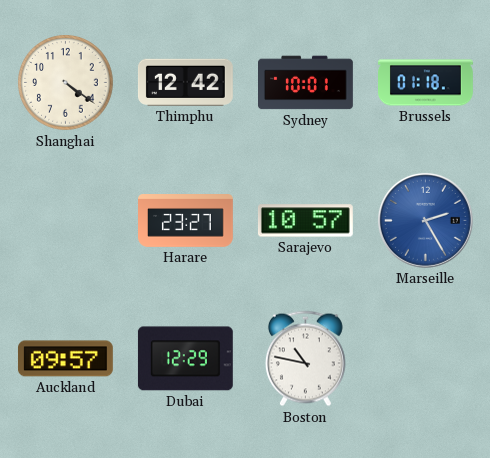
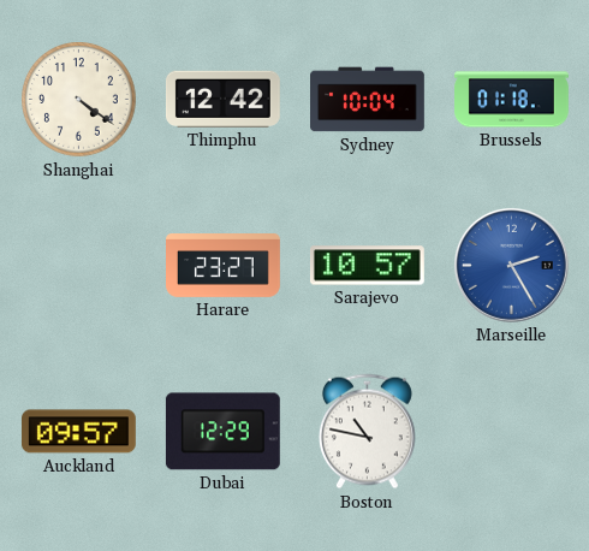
Sydney: 10:01 -> 10:04
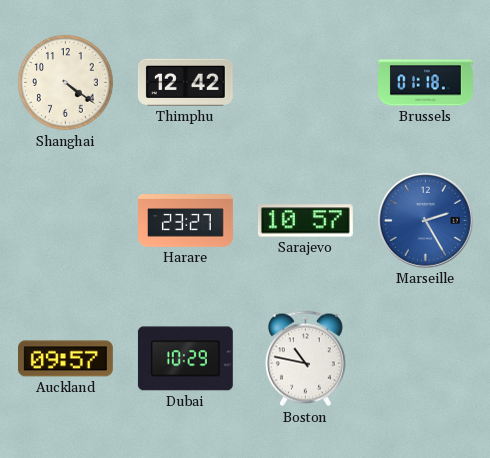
Sydney: 10:04 -> none
Dubai: 12:29 -> 10:29
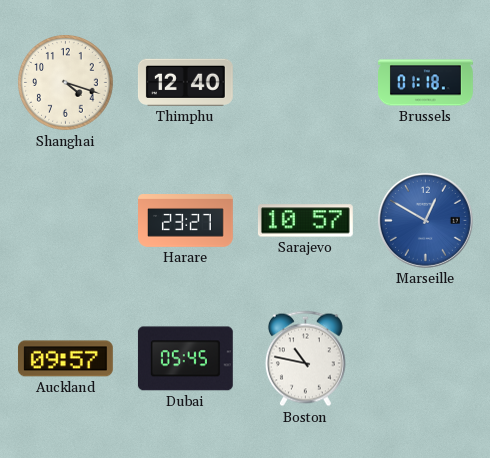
Shanghai: 4:21 -> 4:18
Thimphu: 12:42 -> 12:40
Marseille: 2:25 -> 12:50
Dubai: 10:29 -> 05:45
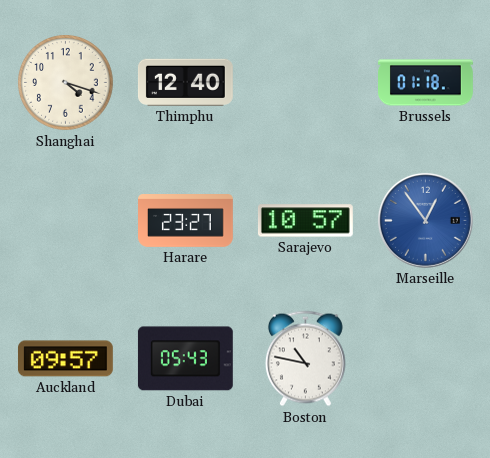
Marseille: 12:50 -> 12:54
Dubai: 05:45 -> 05:43
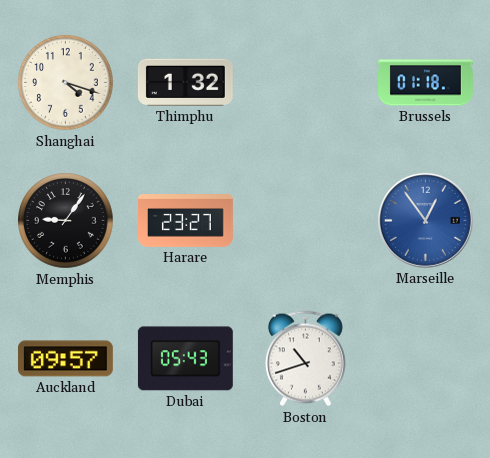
Thimphu: 12:40 -> 1:32
Memphis: none -> 9:06
Sarajevo: 10:57 -> none
Boston: 10:47 -> 10:42
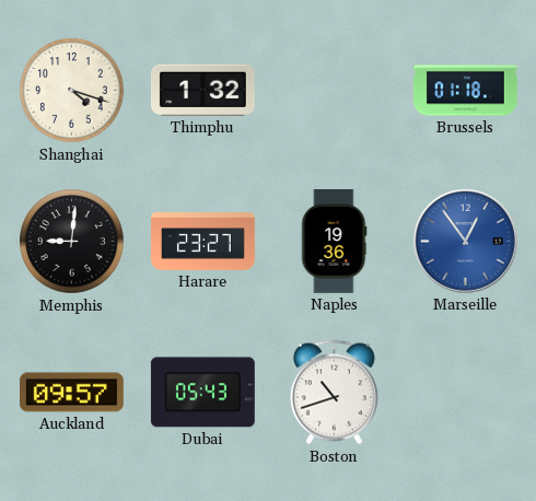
Memphis: 9:06 -> 9:01
Naples: none -> 19:36
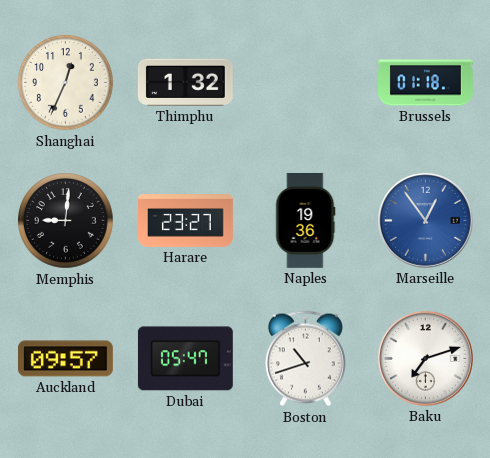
Shanghai: 4:18 -> 12:34
Dubai: 05:43 -> 05:47
Baku: none -> 7:12
